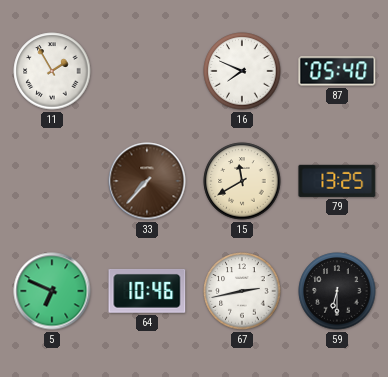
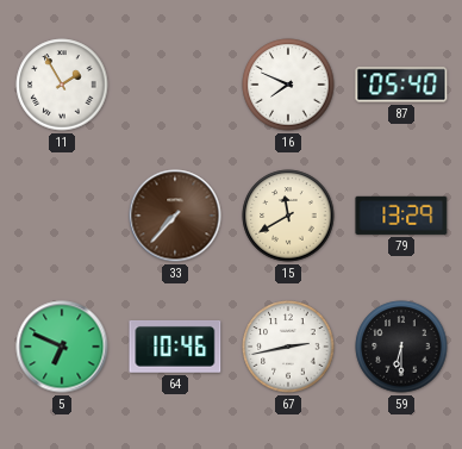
79: 13:25 -> 13:29
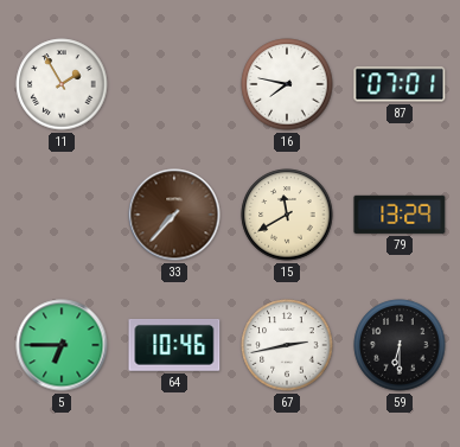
16: 7:49 -> 7:47
87: 05:40 -> 07:01
5: 6:49 -> 6:45
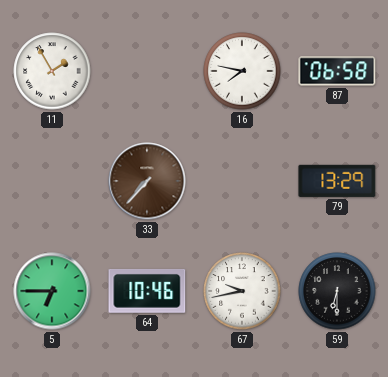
87: 07:01 -> 06:58
15: 11:40 -> none
67: 2:43 -> 9:43
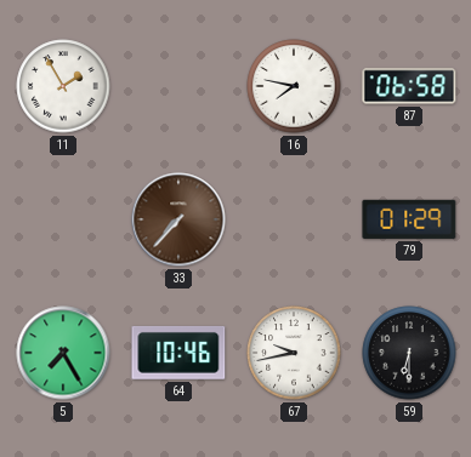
79: 13:29 -> 01:29
5: 6:45 -> 7:25
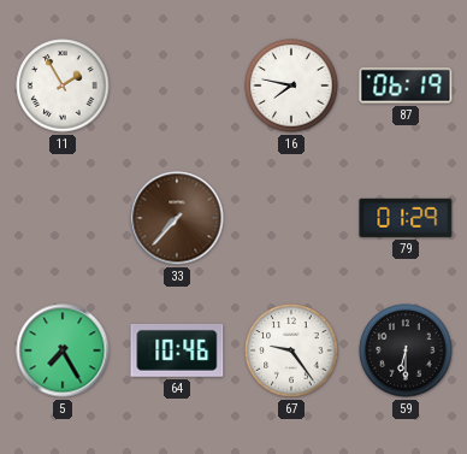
87: 06:58 -> 06:19
67: 9:43 -> 9:24
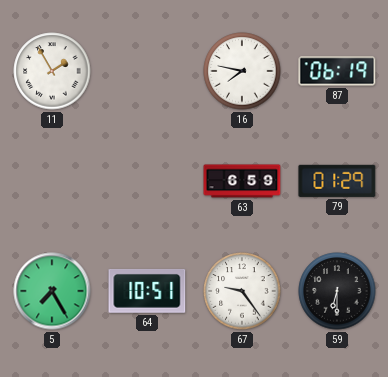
33: 7:37 -> none
63: none -> 6:59
64: 10:46 -> 10:51
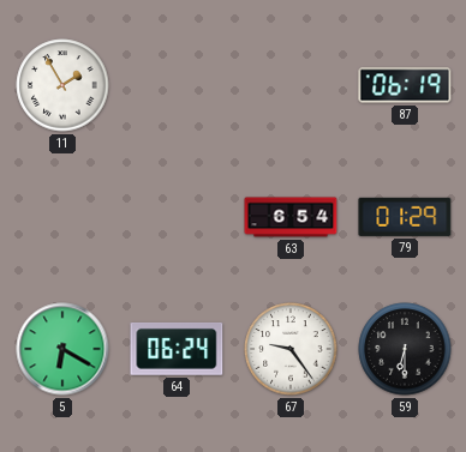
16: 7:47 -> none
63: 6:59 -> 6:54
5: 7:25 -> 6:20
64: 10:51 -> 06:24
